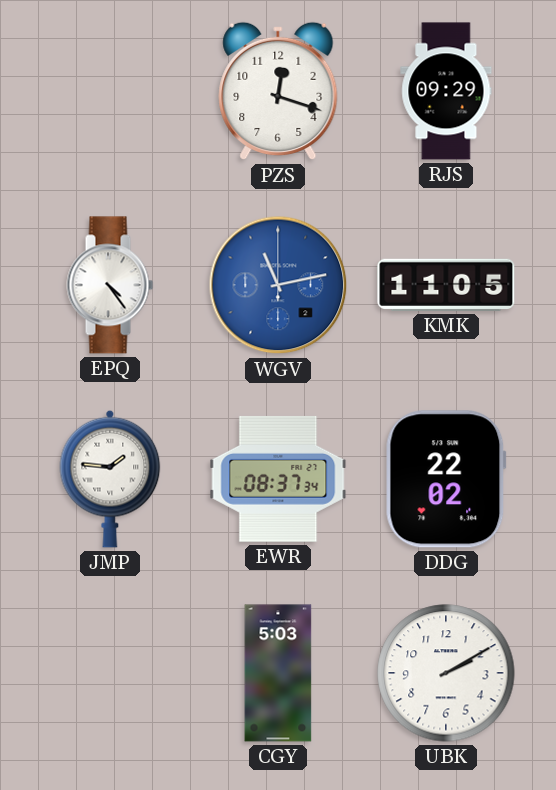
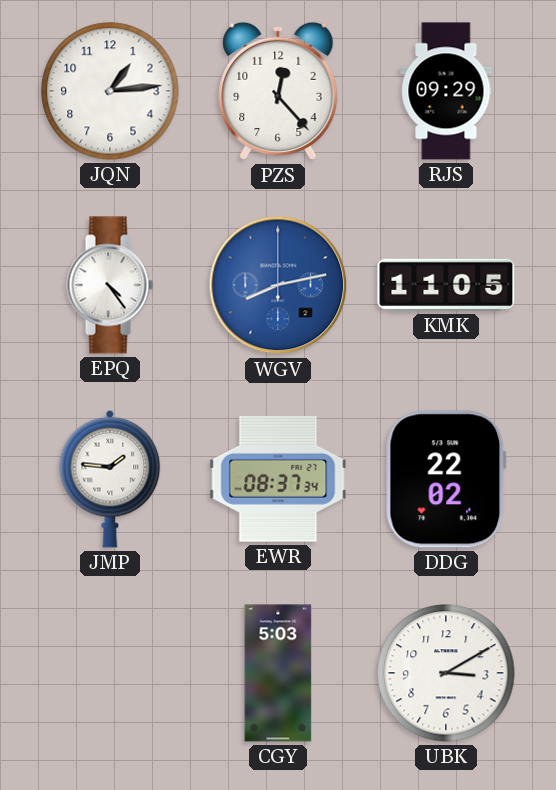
JQN: none -> 1:14
PZS: 12:18 -> 12:23
WGV: 11:13 -> 8:13
UBK: 2:10 -> 3:10
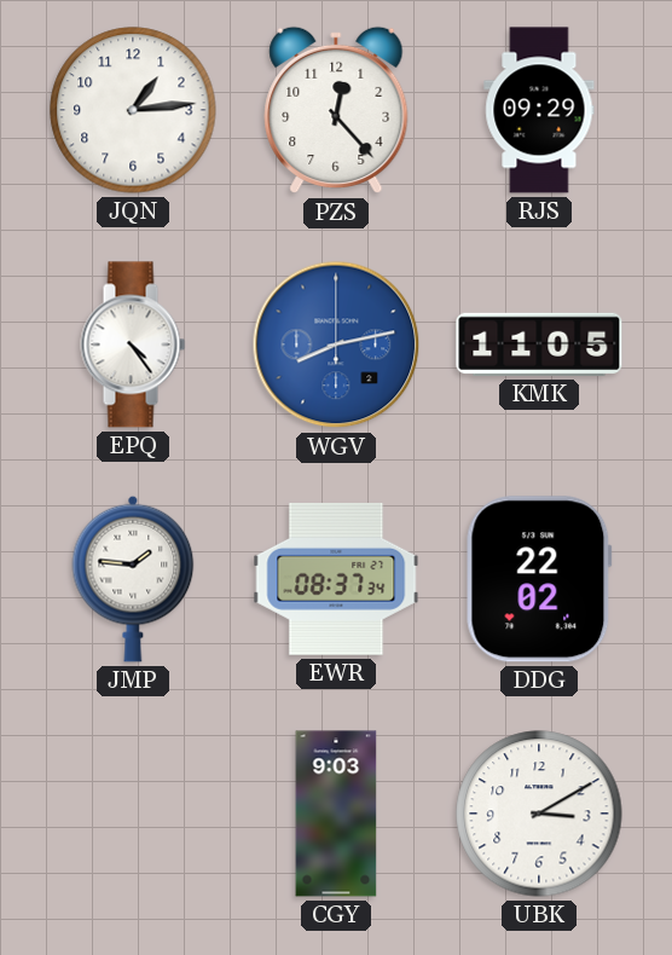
CGY: 5:03 -> 9:03
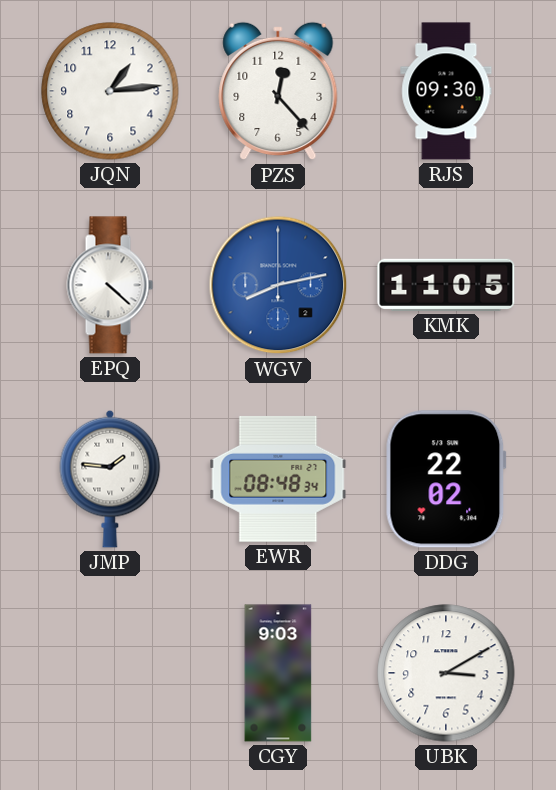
RJS: 09:29 -> 09:30
EPQ: 4:24 -> 4:22
EWR: 08:37 -> 08:48
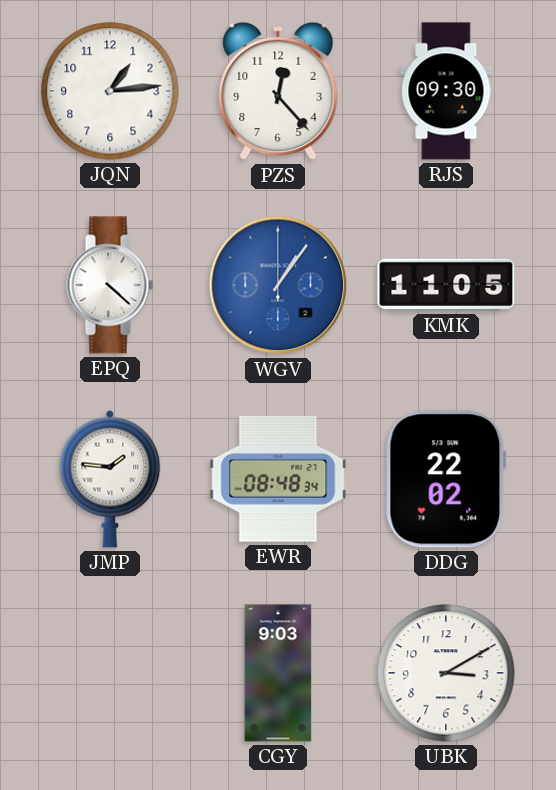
WGV: 8:13 -> 1:06
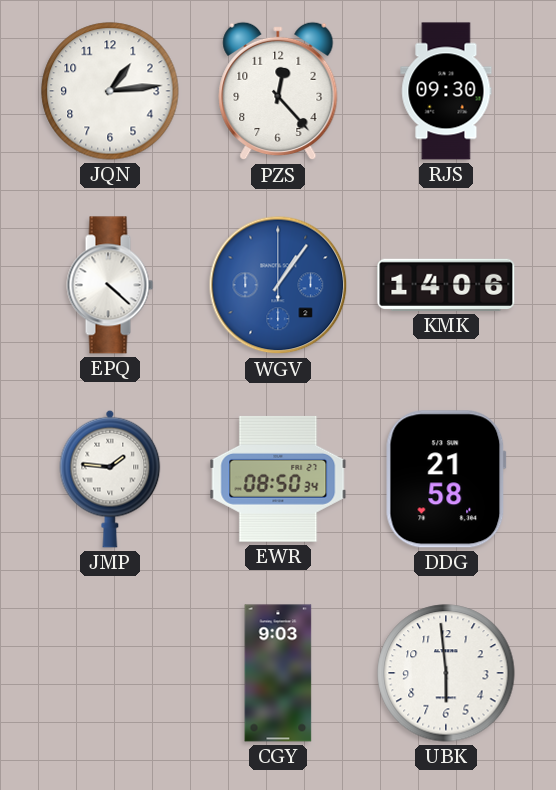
KMK: 11:05 -> 14:06
EWR: 08:48 -> 08:50
DDG: 22:02 -> 21:58
UBK: 3:10 -> 5:59
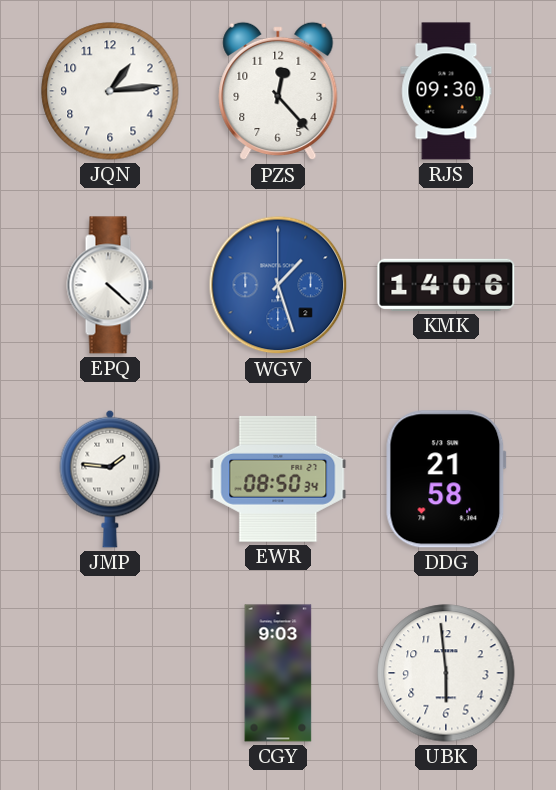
WGV: 1:06 -> 1:27
